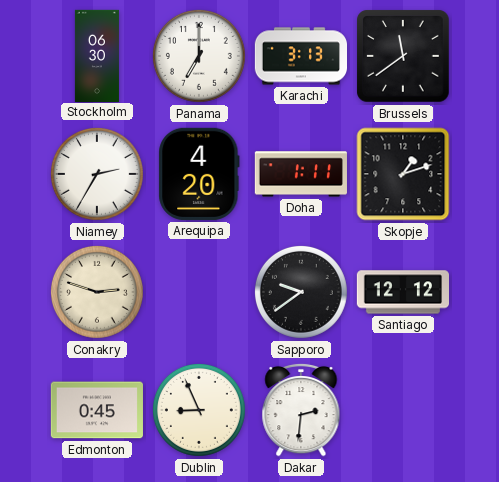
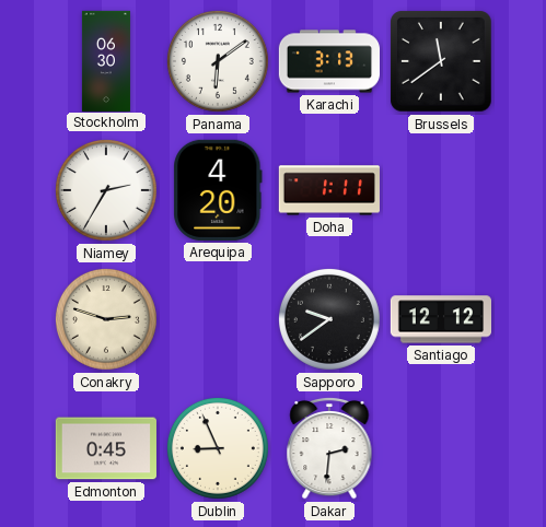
Panama: 7:00 -> 6:09
Skopje: 1:12 -> none
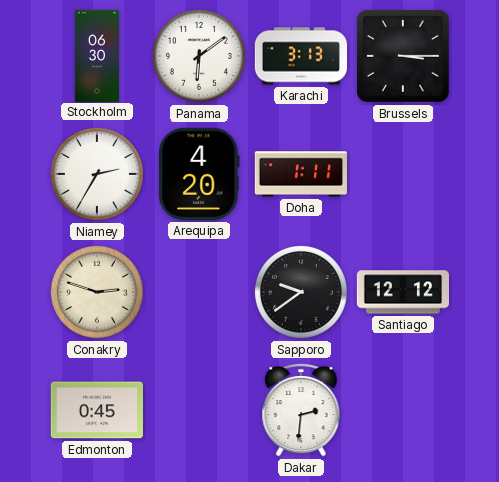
Brussels: 11:39 -> 3:15
Dublin: 8:56 -> none
